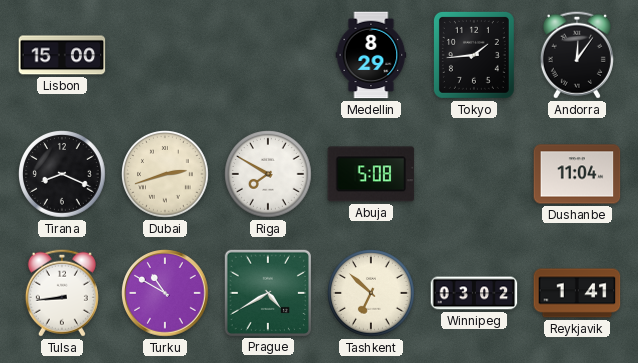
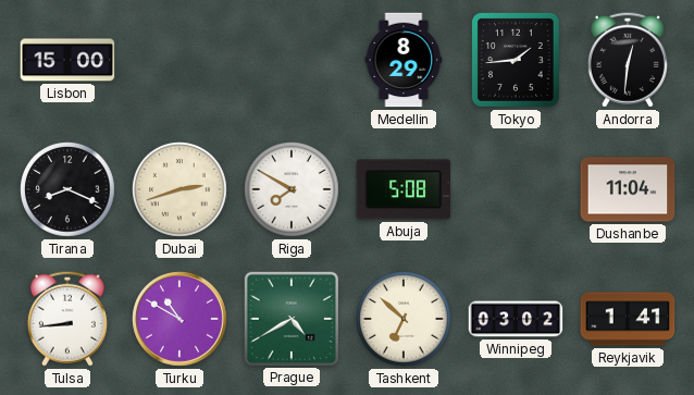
Andorra: 12:06 -> 12:31
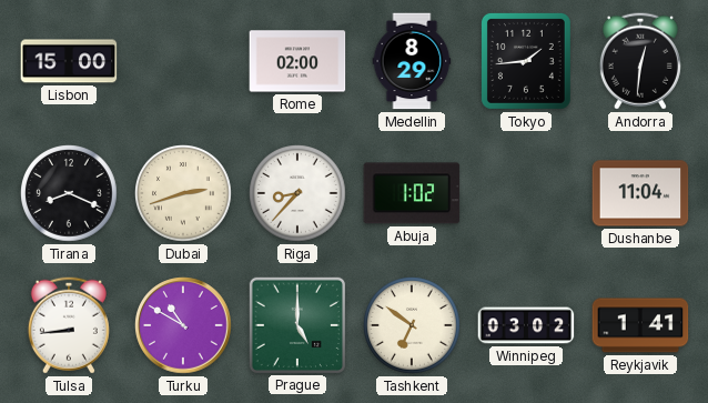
Rome: none -> 02:00
Riga: 7:50 -> 8:37
Abuja: 5:08 -> 1:02
Prague: 4:40 -> 5:00
Tashkent: 6:52 -> 6:51
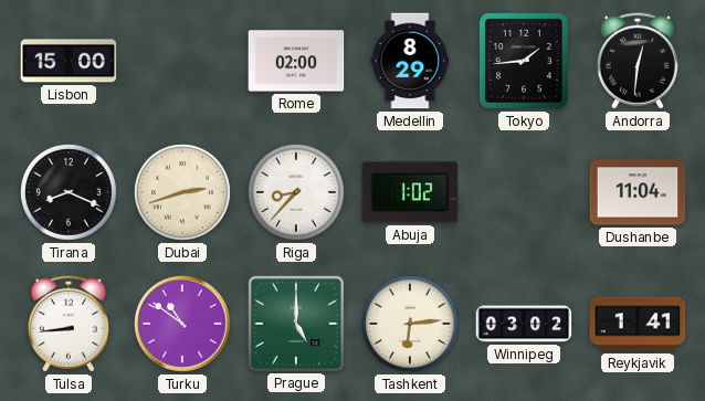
Turku: 10:50 -> 10:51
Tashkent: 6:51 -> 6:14
